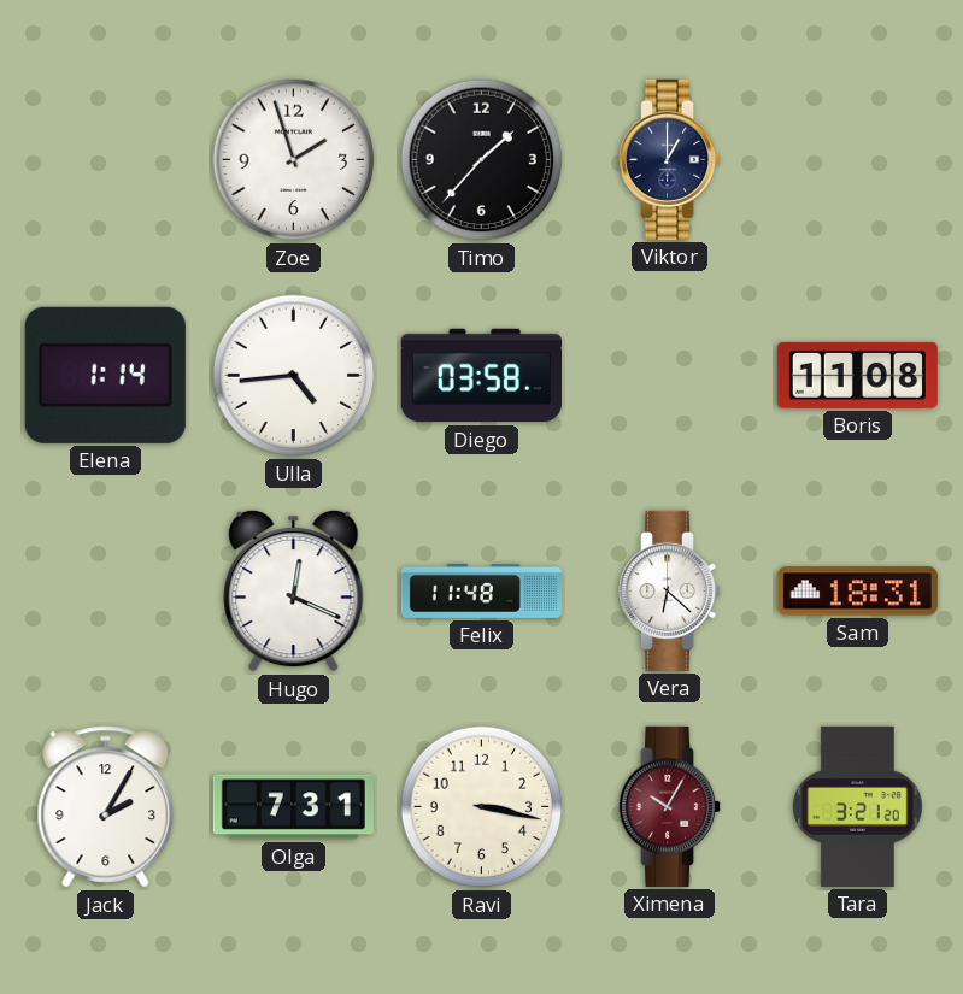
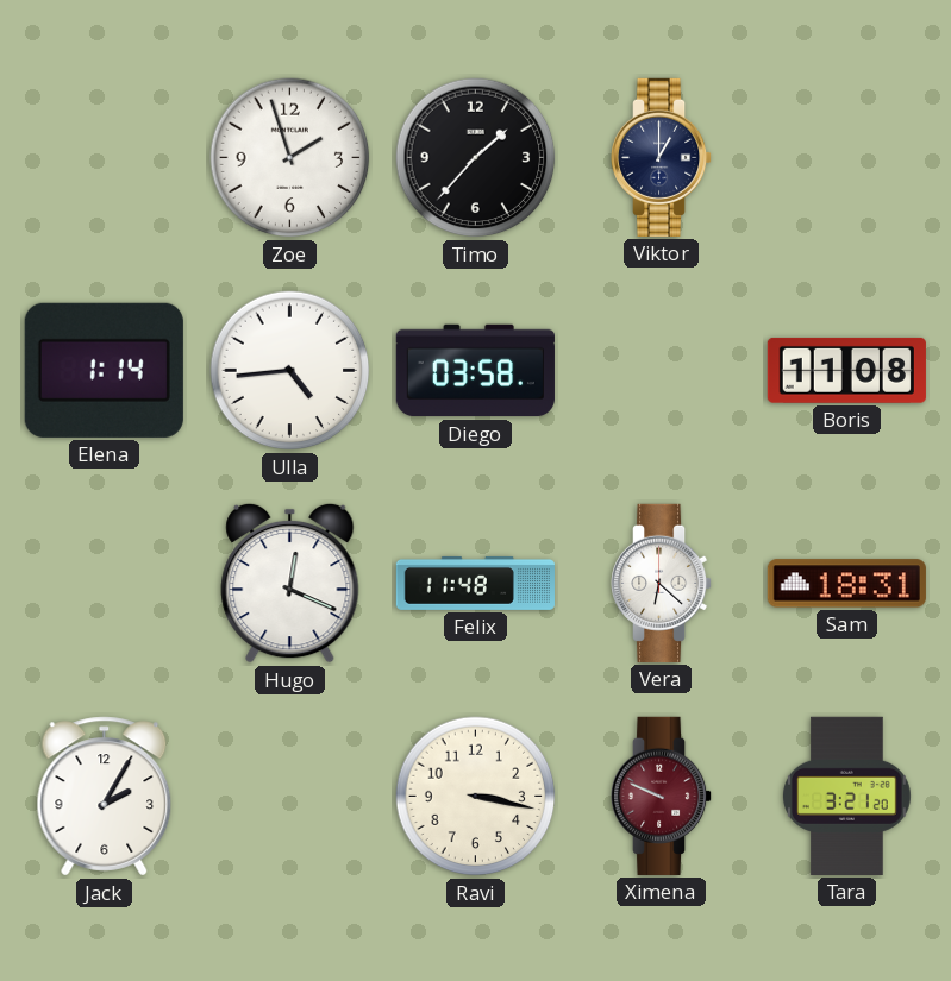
Olga: 7:31 -> none
Ximena: 10:05 -> 9:49
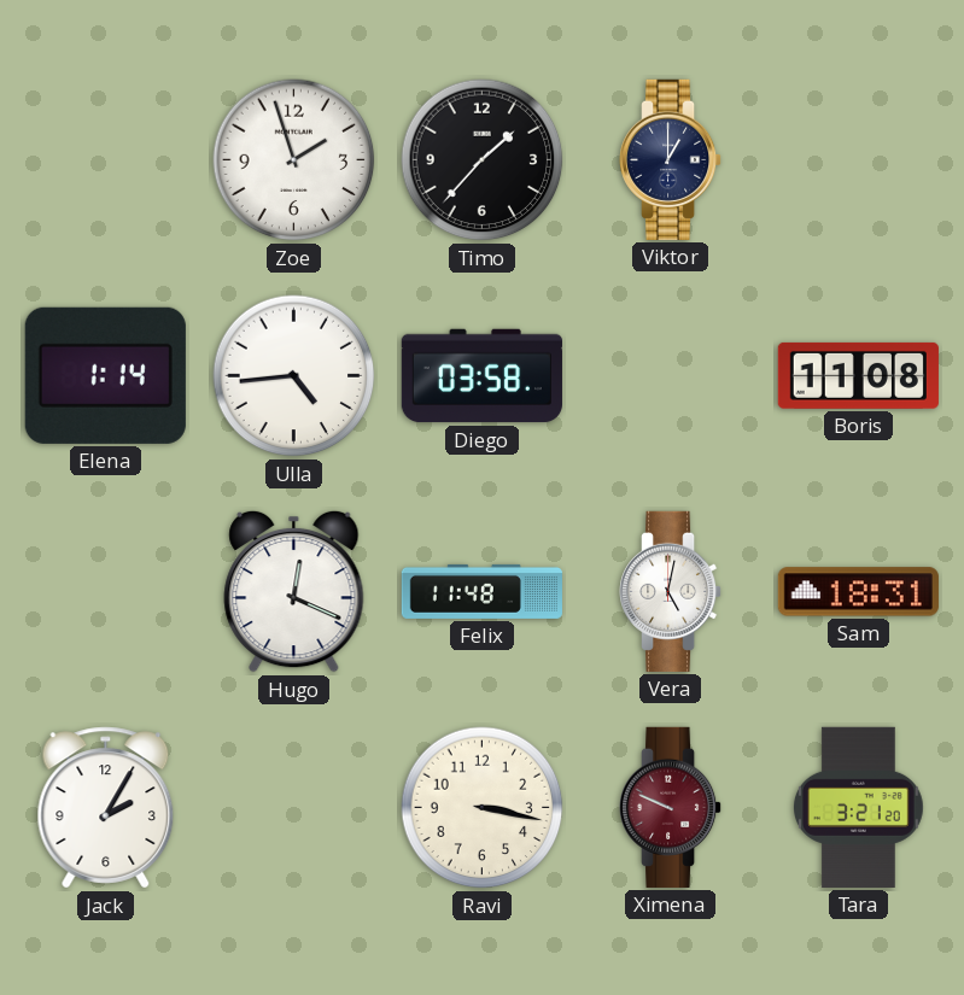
Vera: 6:22 -> 5:02
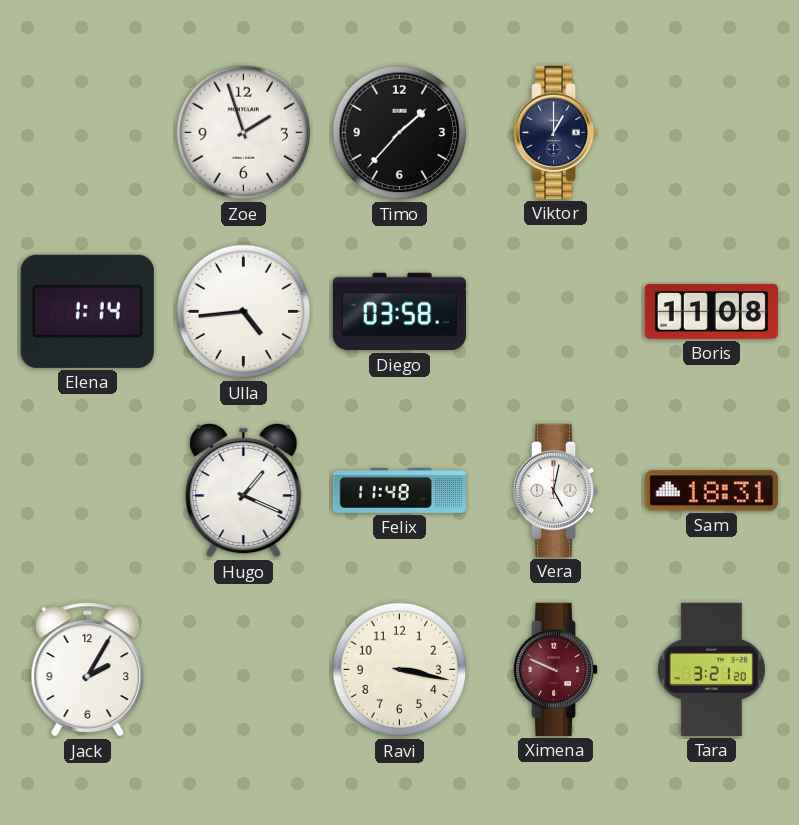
Hugo: 12:19 -> 1:19
